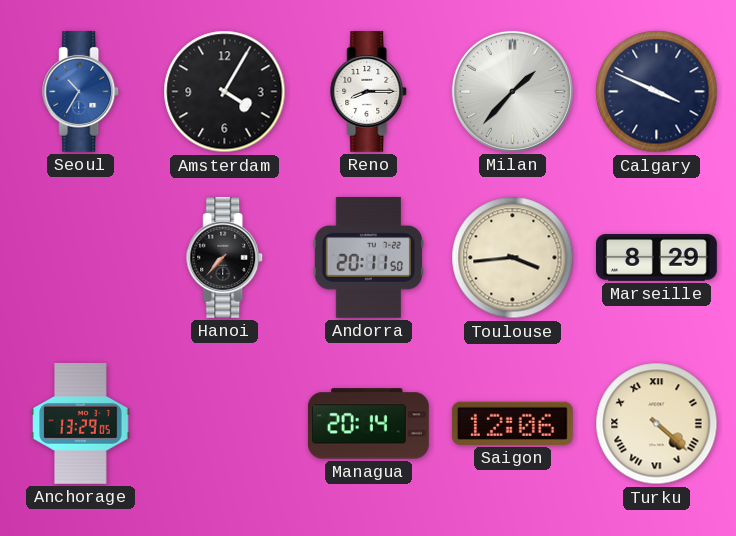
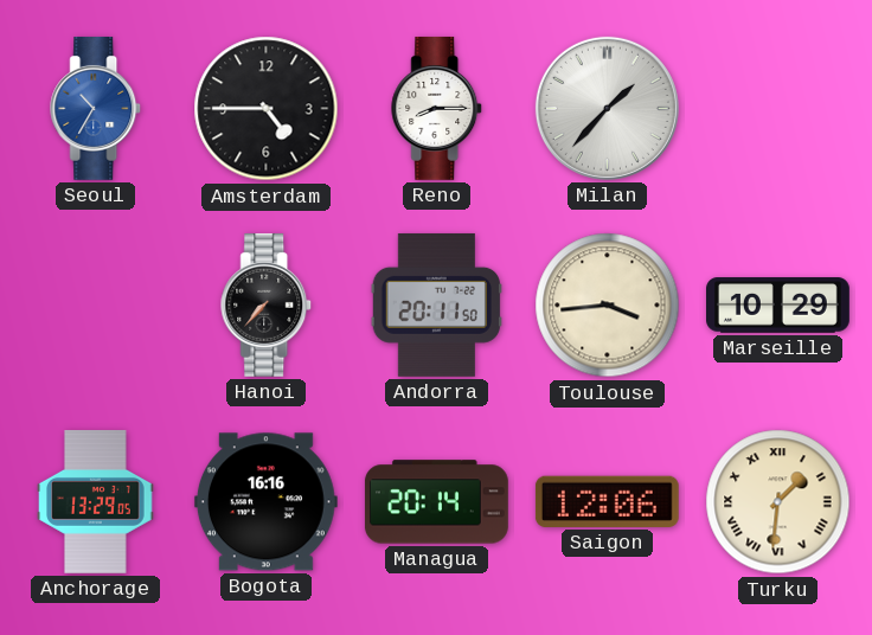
Amsterdam: 4:05 -> 4:45
Calgary: 3:49 -> none
Marseille: 8:29 -> 10:29
Bogota: none -> 16:16
Turku: 4:22 -> 1:31
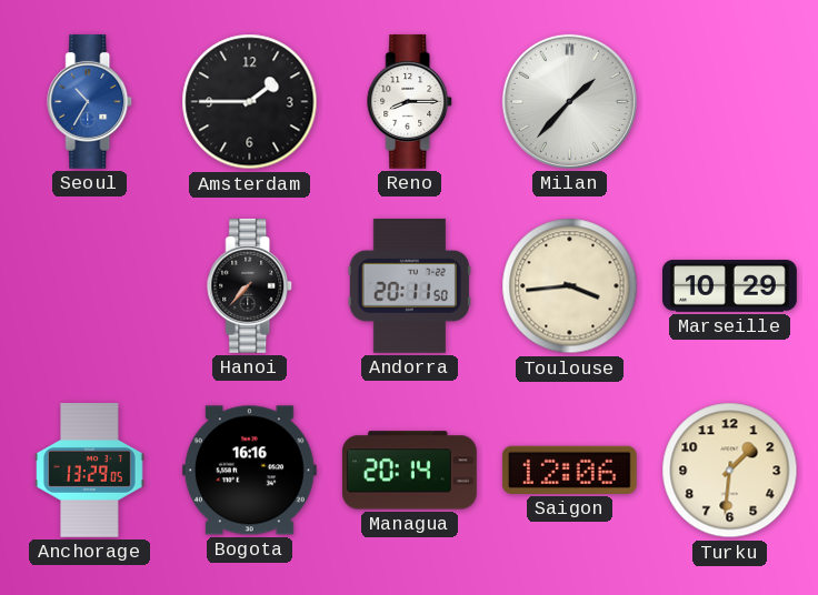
Amsterdam: 4:45 -> 1:45
Turku numerals: Roman -> Arabic
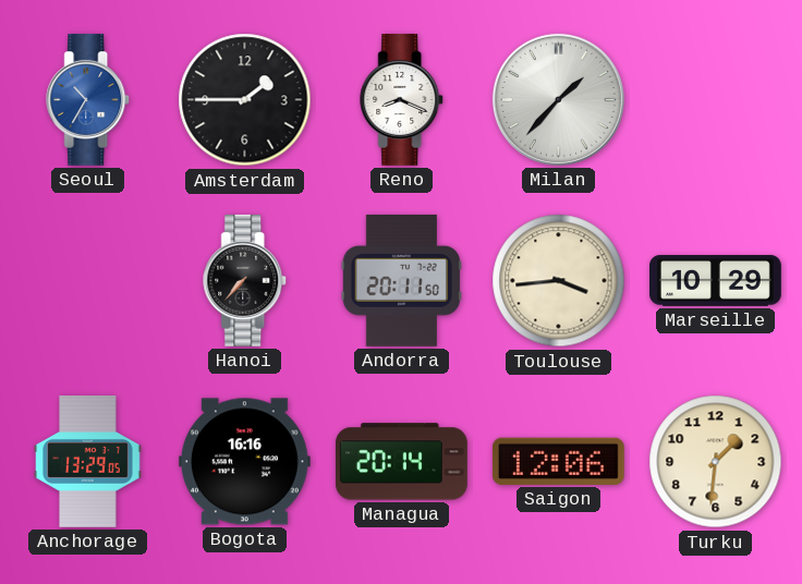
Reno: 8:15 -> 8:19
